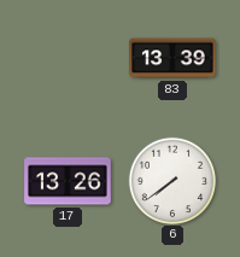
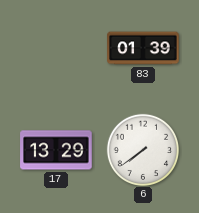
83: 13:39 -> 01:39
17: 13:26 -> 13:29
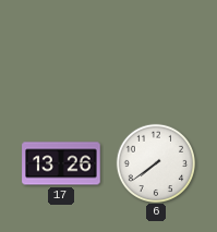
83: 01:39 -> none
17: 13:29 -> 13:26
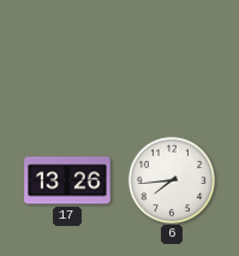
6: 7:39 -> 7:44
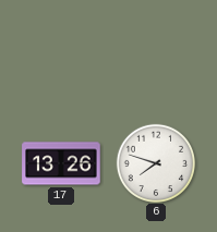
6: 7:44 -> 7:48
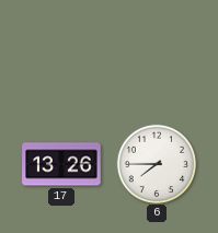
6: 7:48 -> 7:45
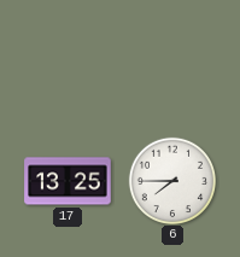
17: 13:26 -> 13:25
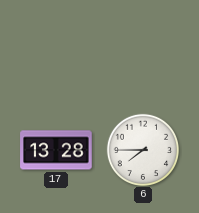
17: 13:25 -> 13:28
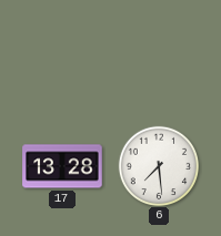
6: 7:45 -> 7:29
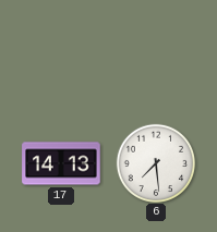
17: 13:28 -> 14:13
